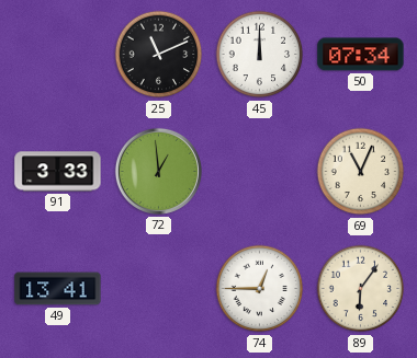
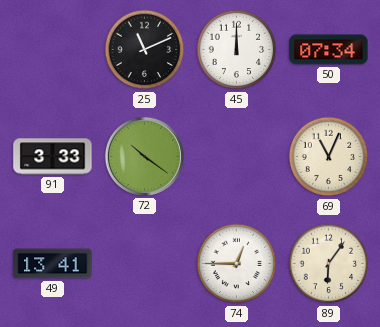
72: 12:59 -> 10:21
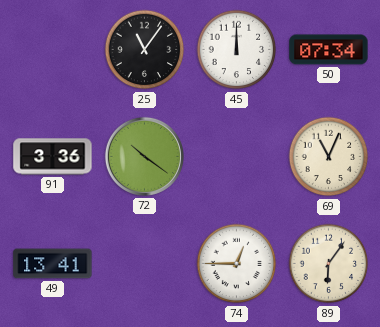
25: 11:11 -> 11:06
91: 3:33 -> 3:36
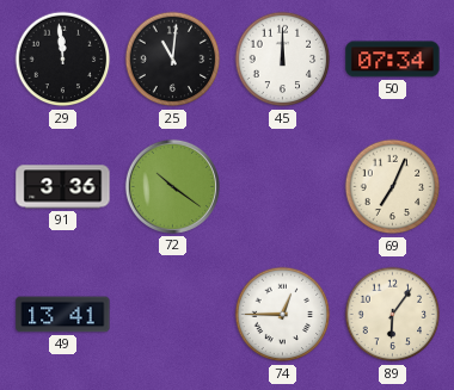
29: none -> 11:59
25: 11:06 -> 11:01
69: 11:04 -> 7:04
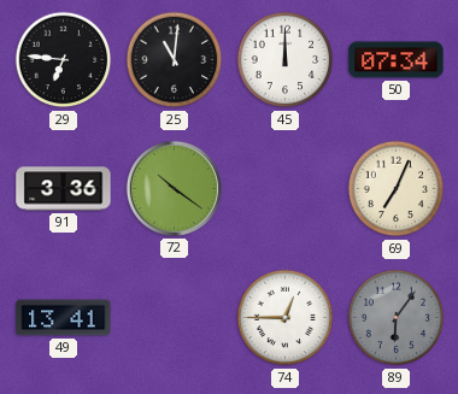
29: 11:59 -> 6:46
89 dial: cream -> grey
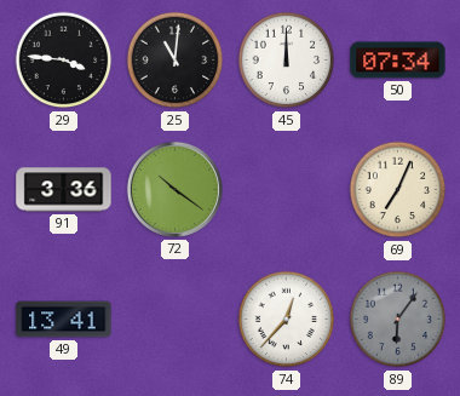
29: 6:46 -> 3:46
74: 12:45 -> 12:37
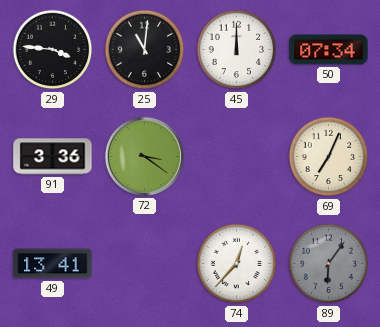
72: 10:21 -> 3:21
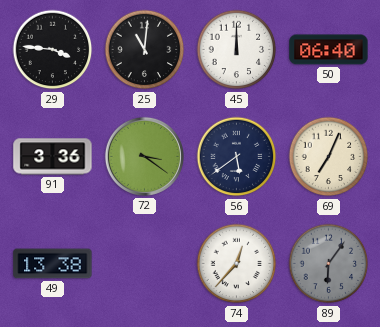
50: 07:34 -> 06:40
56: none -> 5:39
49: 13:41 -> 13:38
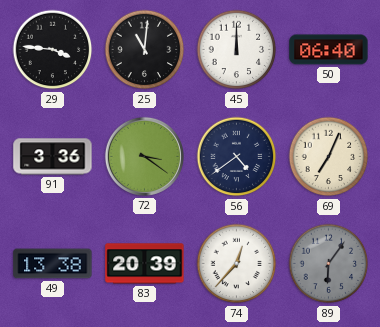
56: 5:39 -> 4:39
83: none -> 20:39
